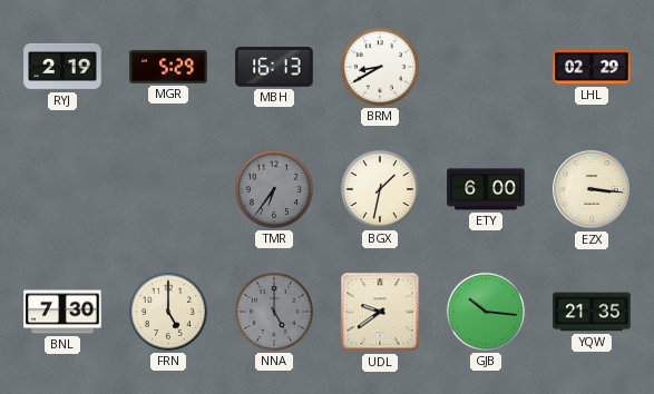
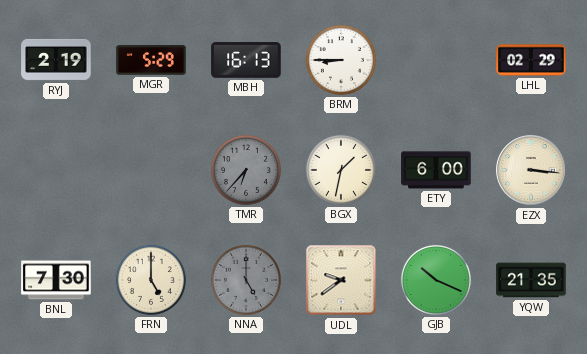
BRM: 8:40 -> 8:45
TMR: 6:36 -> 6:37
GJB: 10:16 -> 10:19
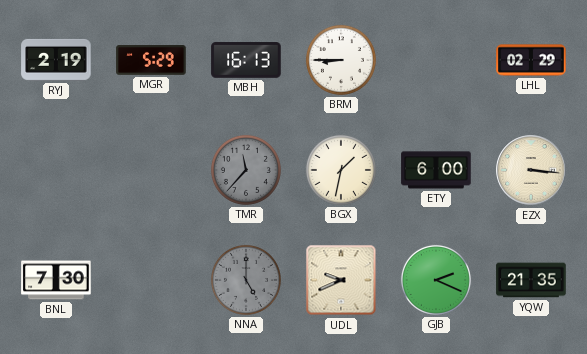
TMR: 6:37 -> 11:37
FRN: 5:00 -> none
UDL: 9:39 -> 9:41
GJB: 10:19 -> 2:19
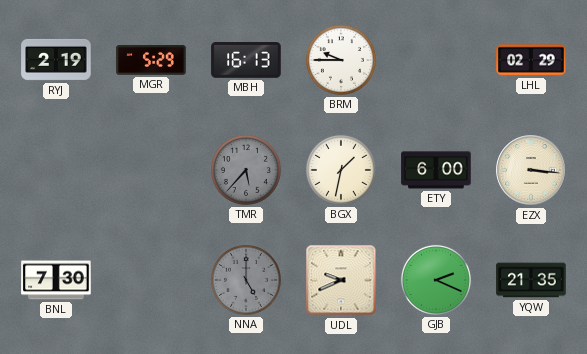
BRM: 8:45 -> 9:45
TMR: 11:37 -> 5:37
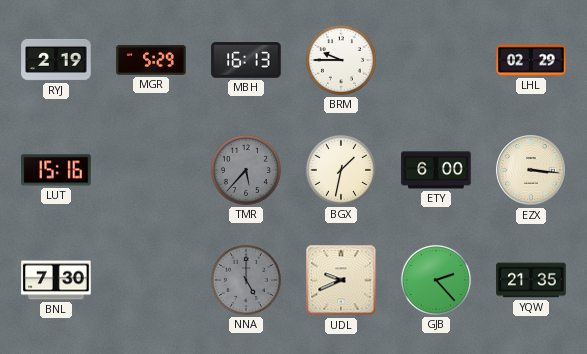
LUT: none -> 15:16
GJB: 2:19 -> 2:23
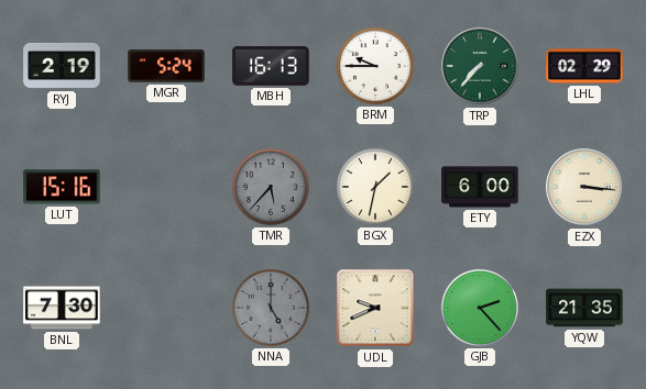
MGR: 5:29 -> 5:24
TRP: none -> 7:37
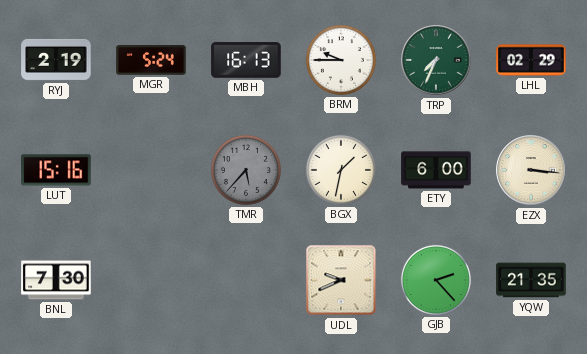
TRP: 7:37 -> 7:34
NNA: 5:00 -> none
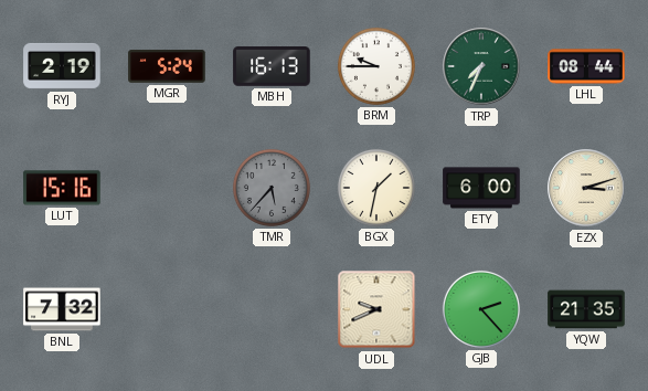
LHL: 02:29 -> 08:44
EZX: 3:16 -> 3:12
BNL: 7:30 -> 7:32
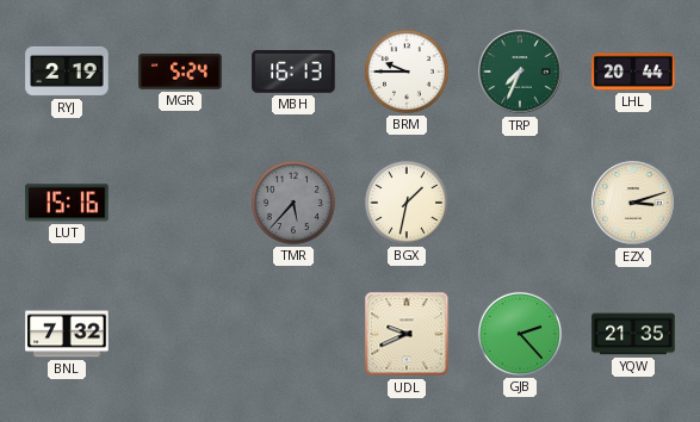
LHL: 08:44 -> 20:44
ETY: 6:00 -> none
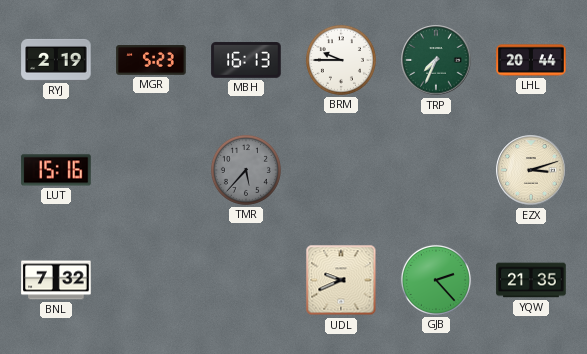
MGR: 5:24 -> 5:23
BGX: 1:32 -> none
